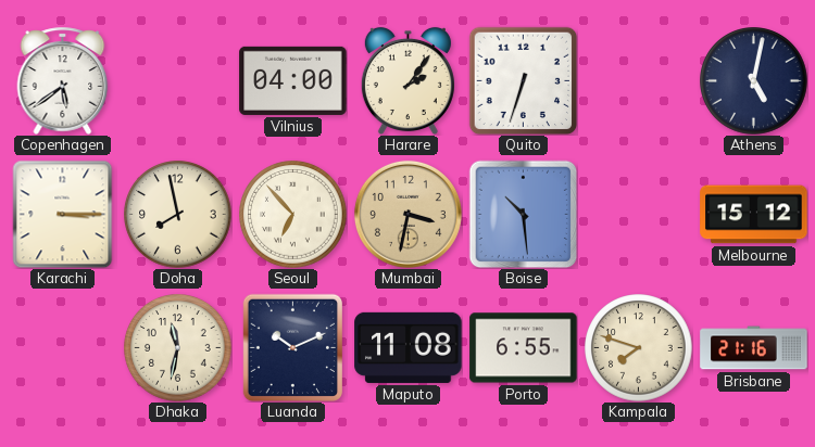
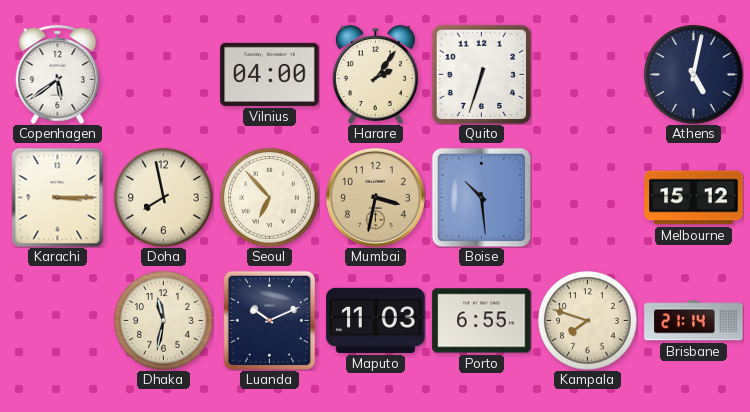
Maputo: 11:08 -> 11:03
Brisbane: 21:16 -> 21:14
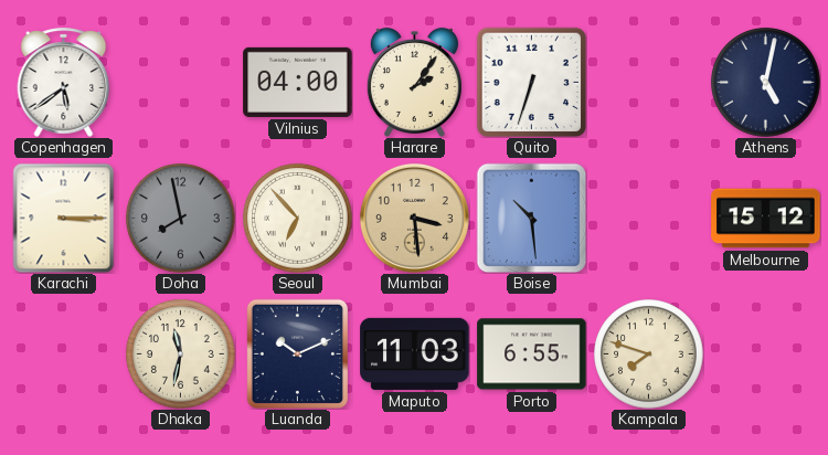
Doha dial: cream -> grey
Mumbai: 3:32 -> 3:29
Brisbane: 21:14 -> none
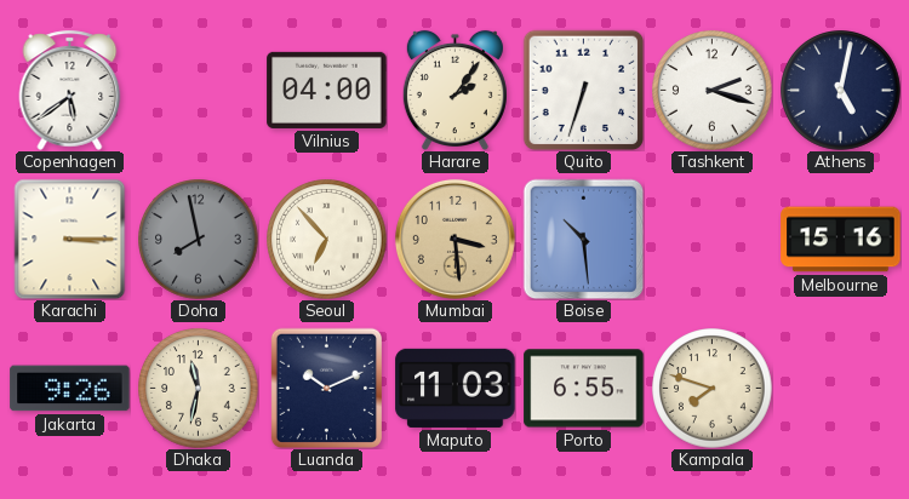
Tashkent: none -> 2:18
Melbourne: 15:12 -> 15:16
Jakarta: none -> 9:26
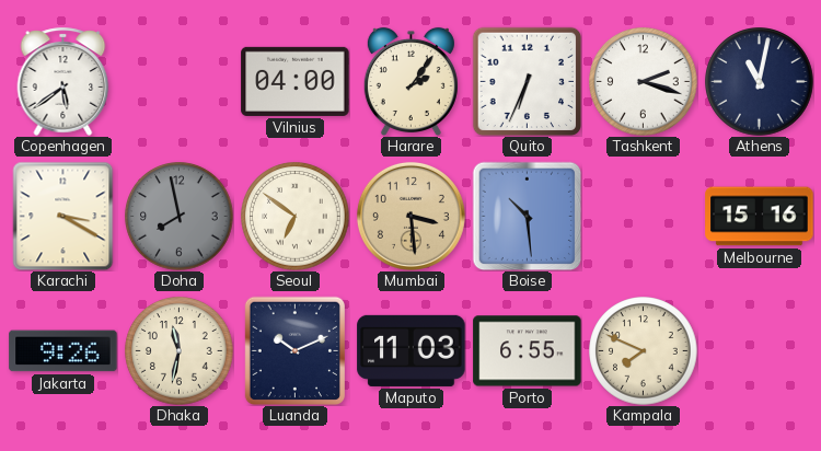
Quito: 6:33 -> 6:34
Athens: 5:02 -> 11:02
Karachi: 3:15 -> 3:20
Seoul: 6:53 -> 6:51
Kampala: 7:48 -> 7:49
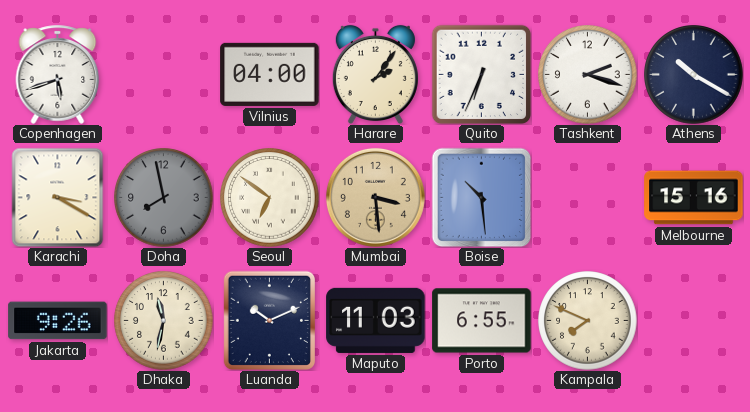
Copenhagen: 5:39 -> 5:42
Athens: 11:02 -> 10:20
